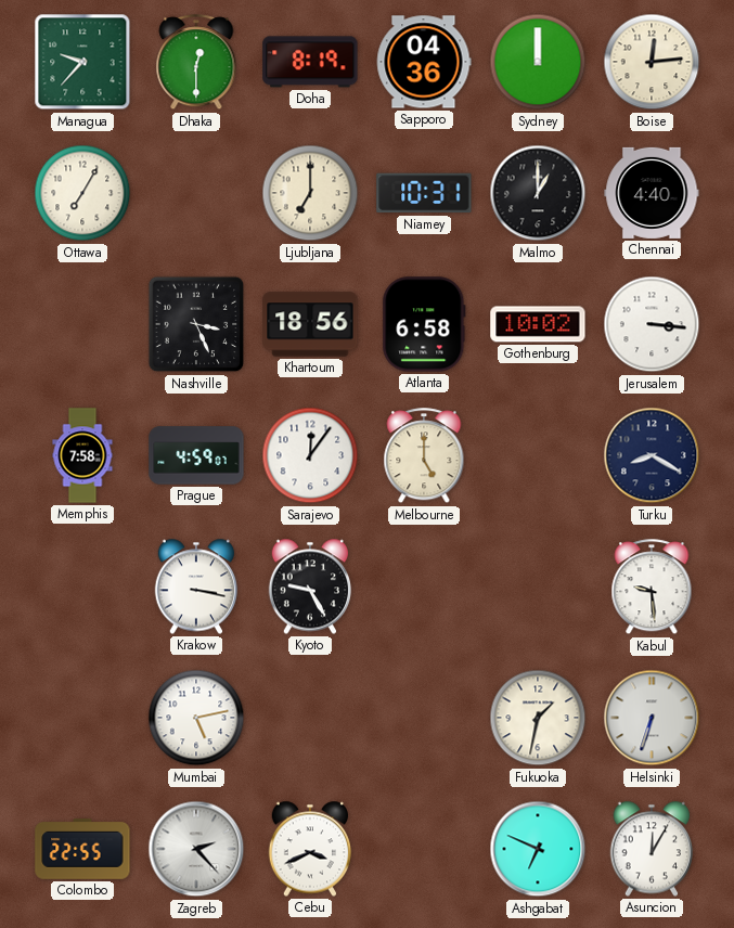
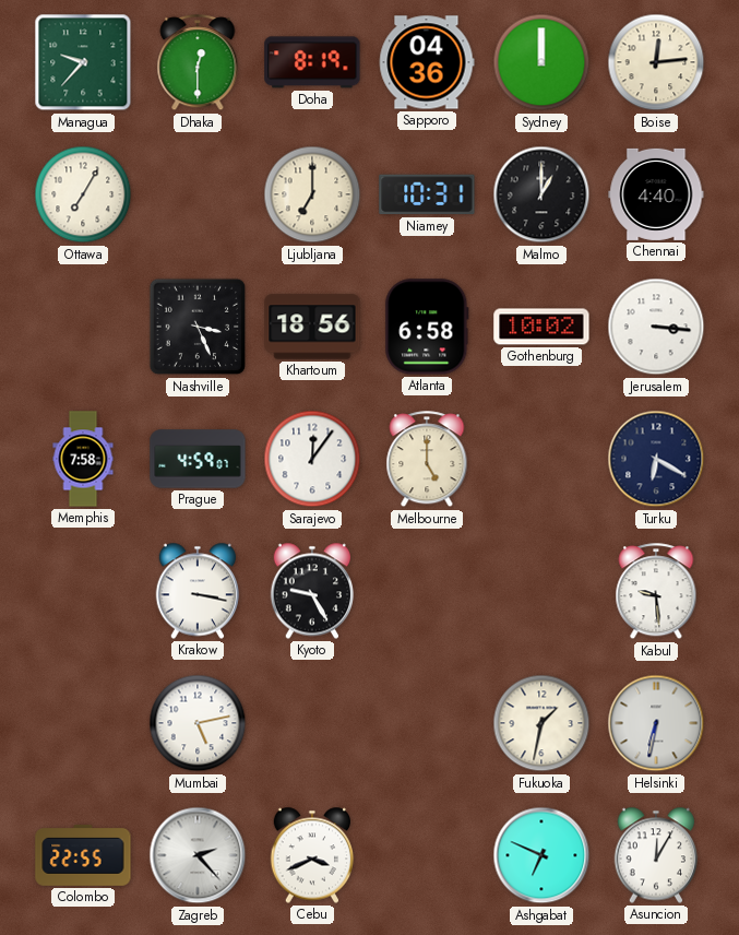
Turku: 8:20 -> 6:20
Helsinki: 6:33 -> 6:32
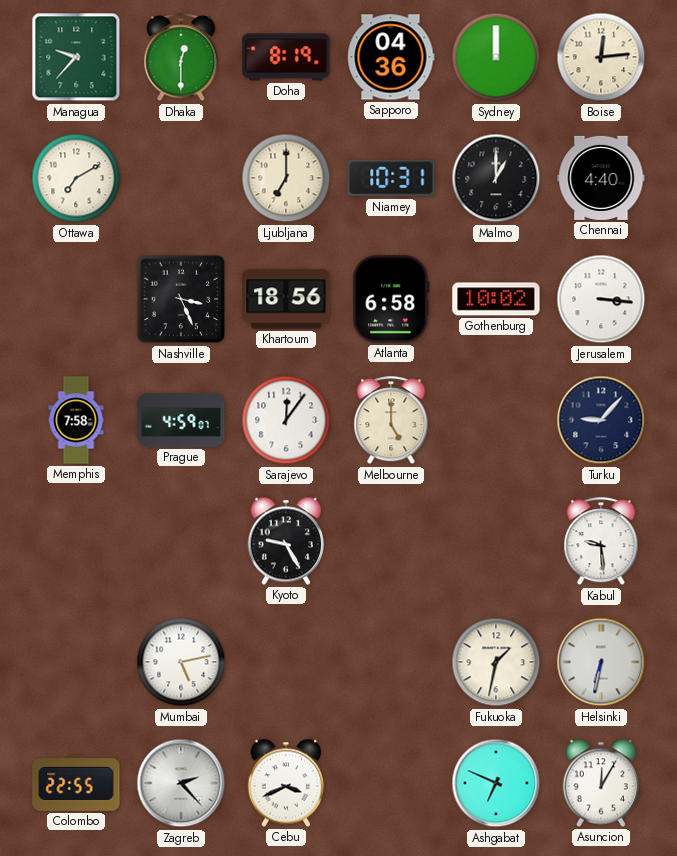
Ottawa: 7:05 -> 7:10
Turku: 6:20 -> 9:07
Krakow: 3:17 -> none
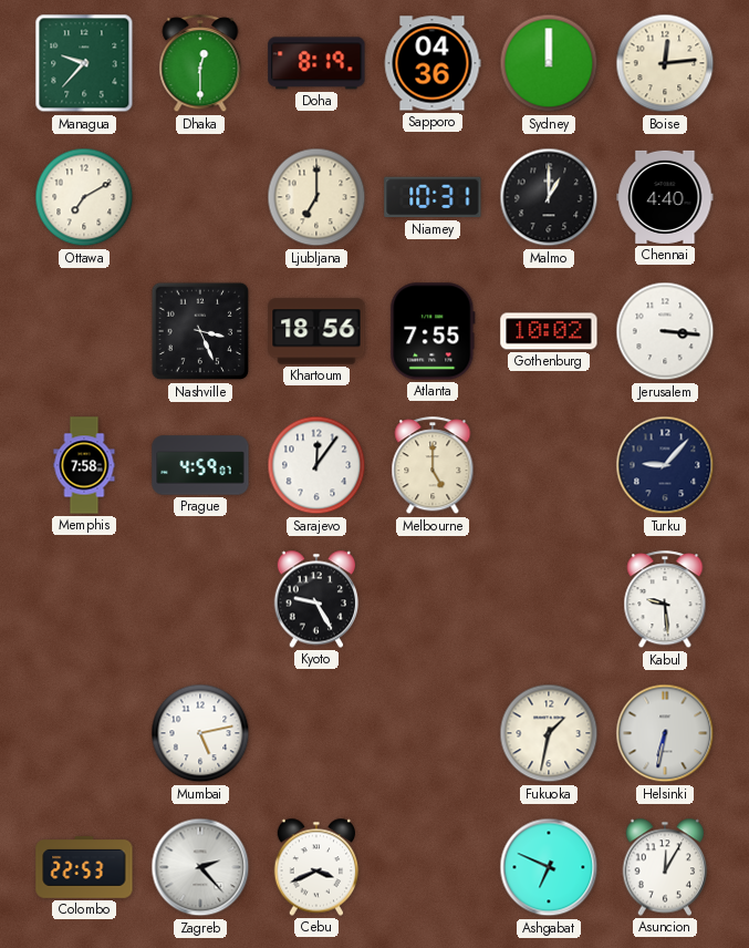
Atlanta: 6:58 -> 7:55
Colombo: 22:55 -> 22:53
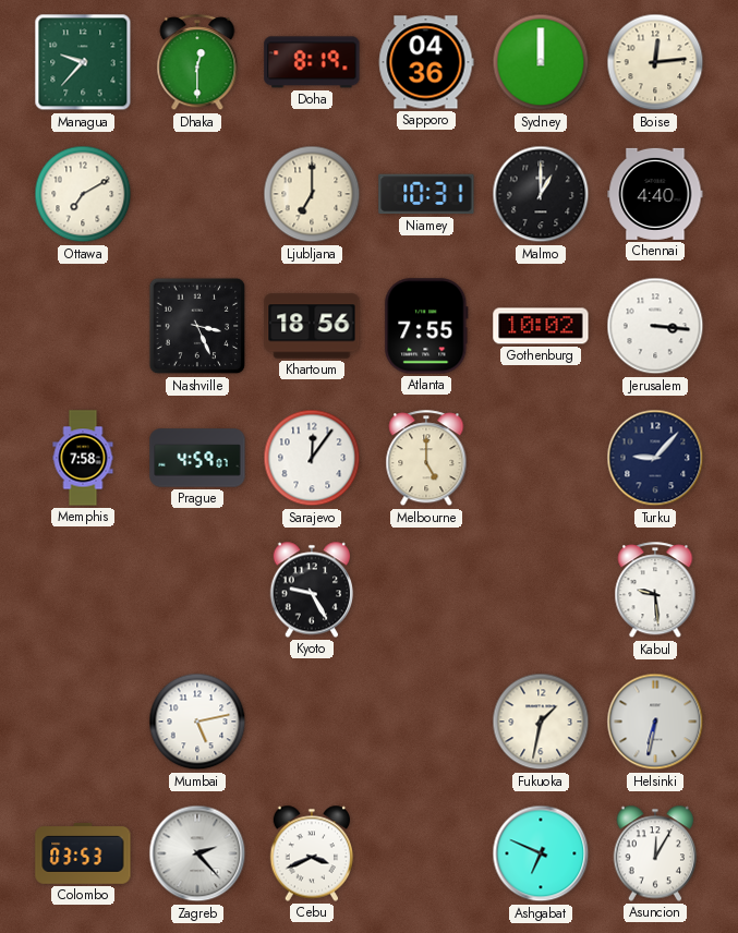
Colombo: 22:53 -> 03:53
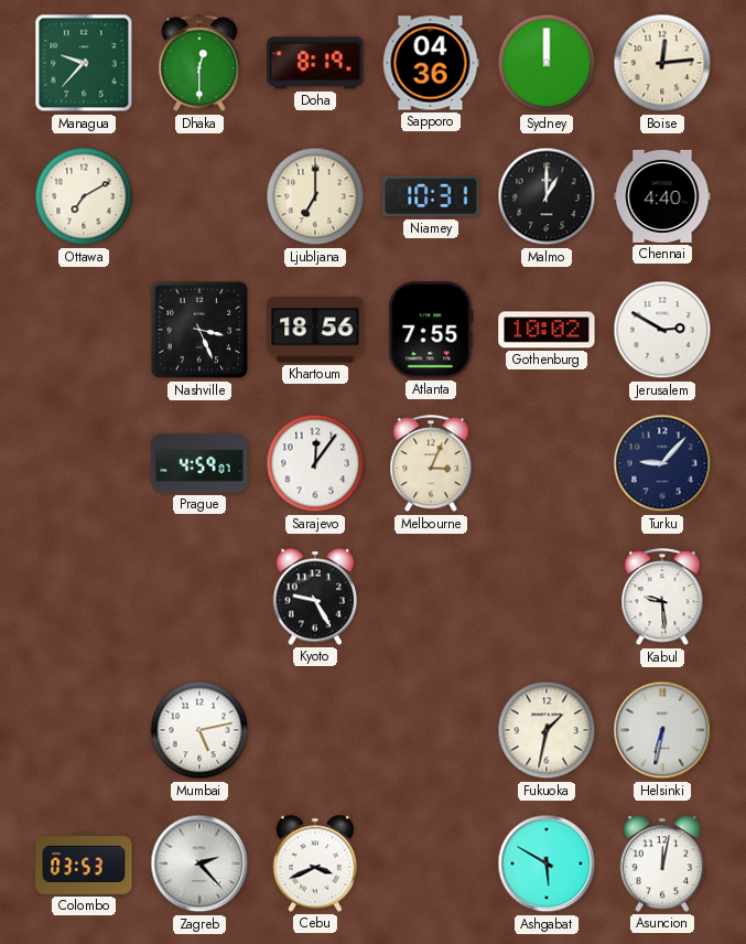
Jerusalem: 3:16 -> 2:50
Memphis: 7:58 -> none
Melbourne: 5:00 -> 3:04
Ashgabat: 6:49 -> 5:50
Asuncion: 12:05 -> 12:02
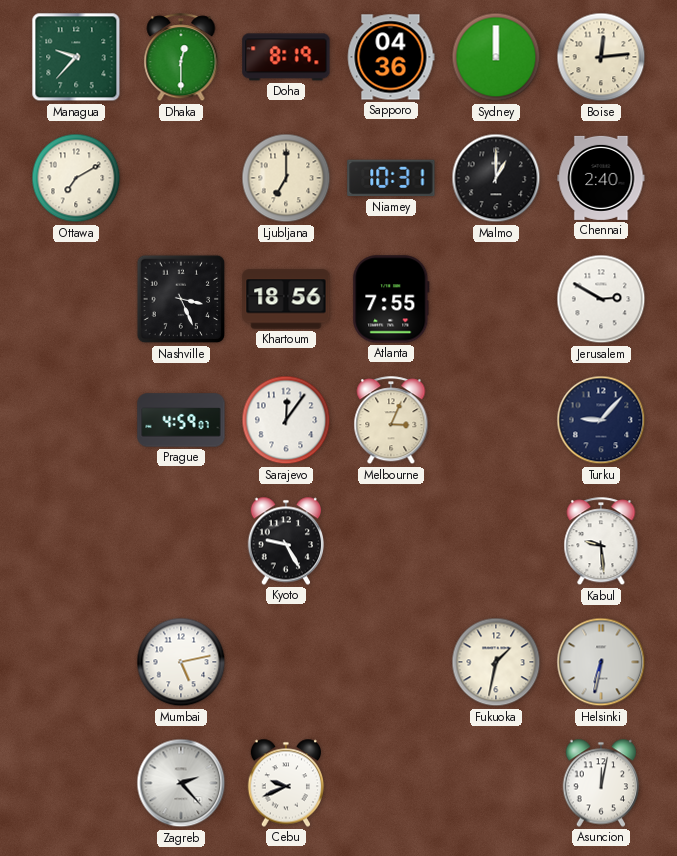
Chennai: 4:40 -> 2:40
Gothenburg: 10:02 -> none
Colombo: 03:53 -> none
Cebu: 3:41 -> 9:41
Ashgabat: 5:50 -> none
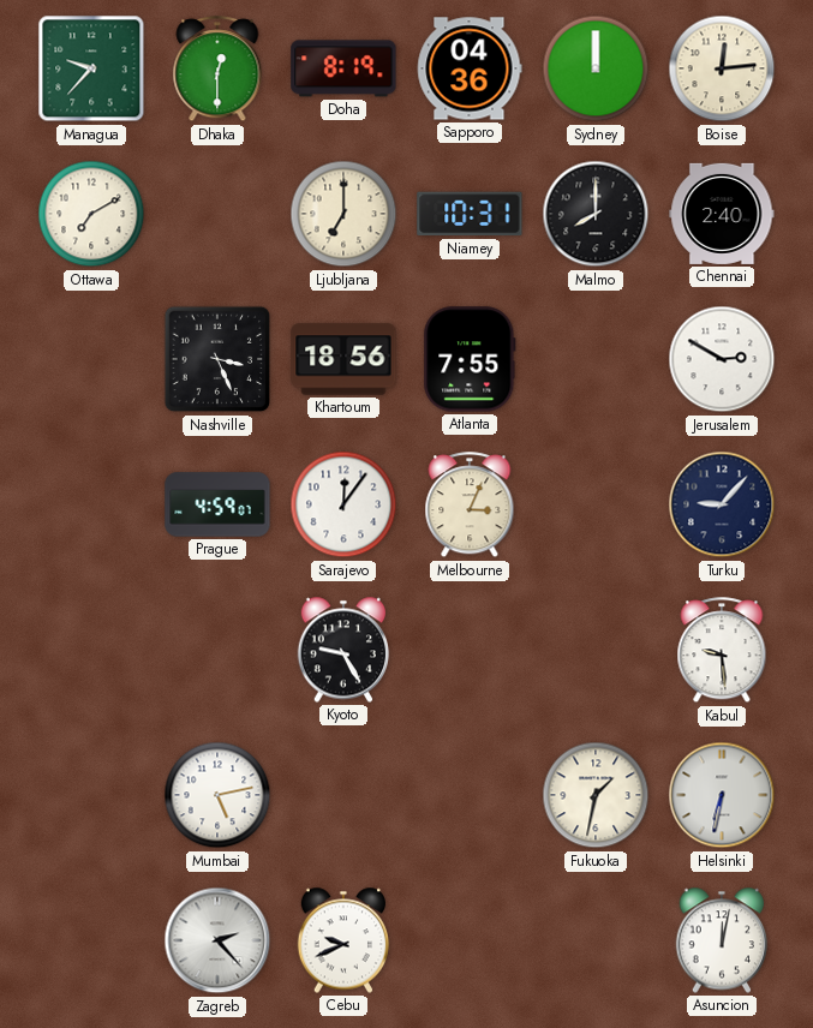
Malmo: 1:00 -> 8:00
